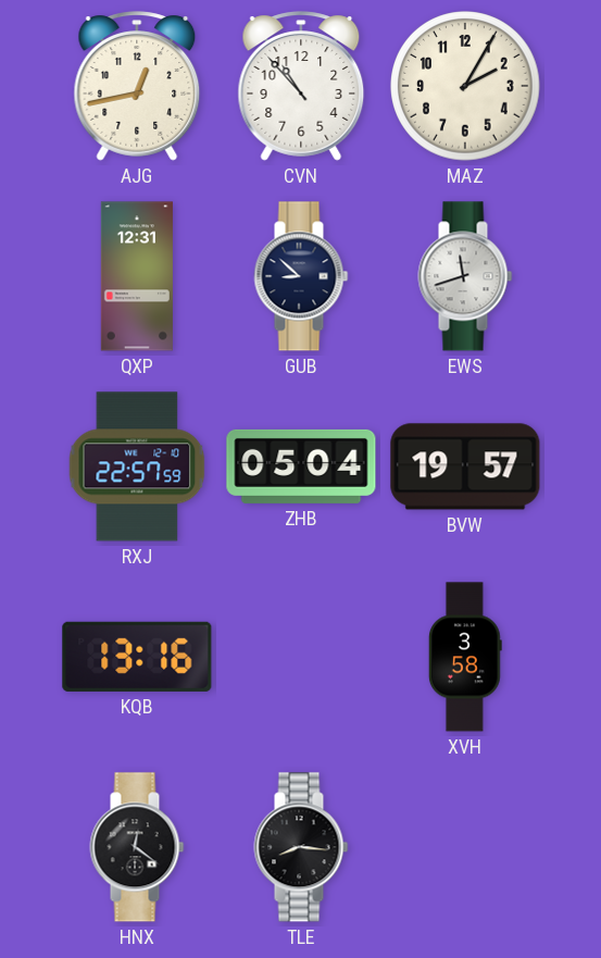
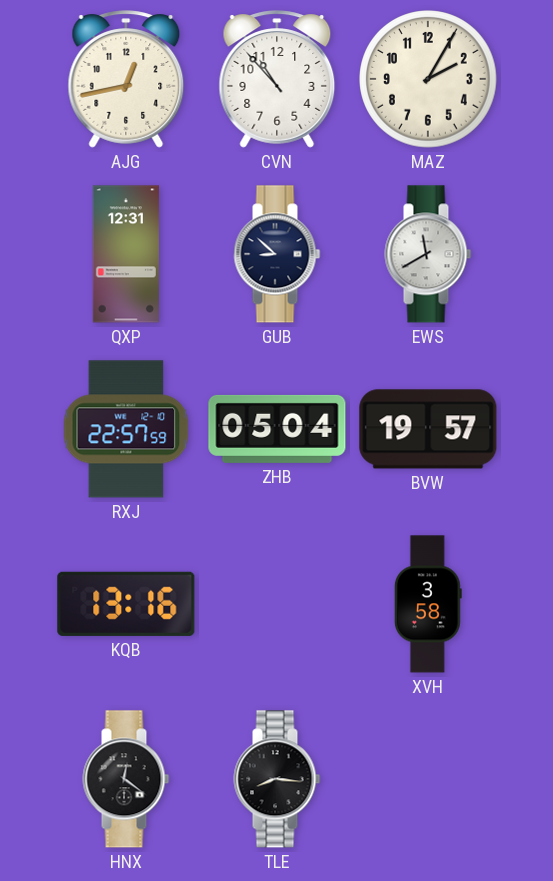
EWS: 11:42 -> 11:40
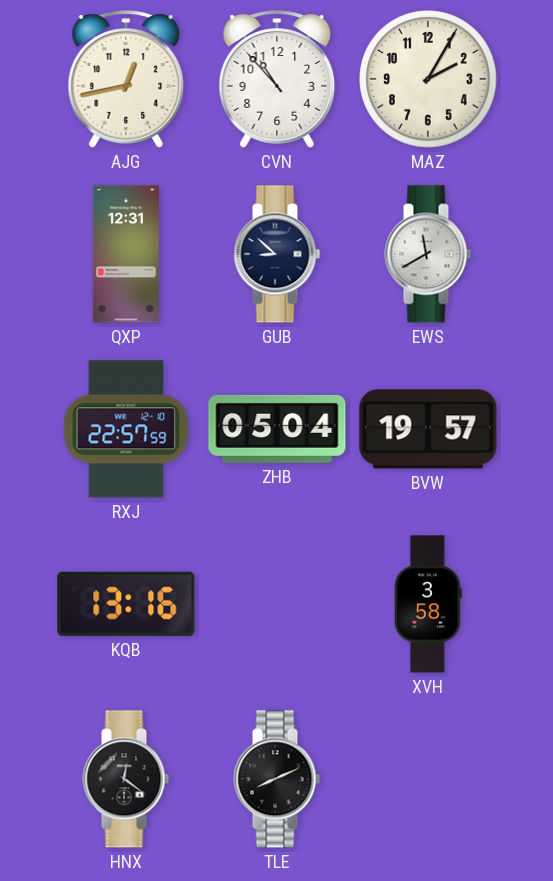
TLE: 8:16 -> 8:11
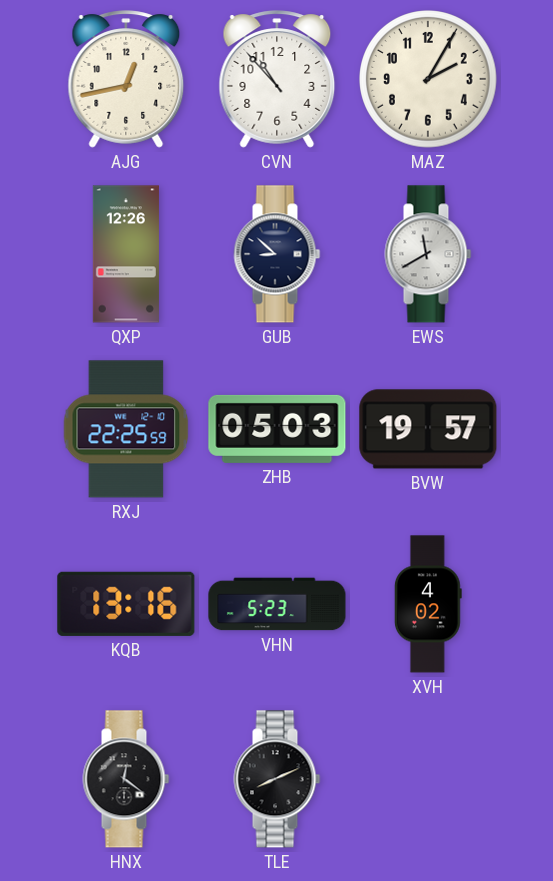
QXP: 12:31 -> 12:26
RXJ: 22:57 -> 22:25
ZHB: 05:04 -> 05:03
VHN: none -> 5:23
XVH: 3:58 -> 4:02
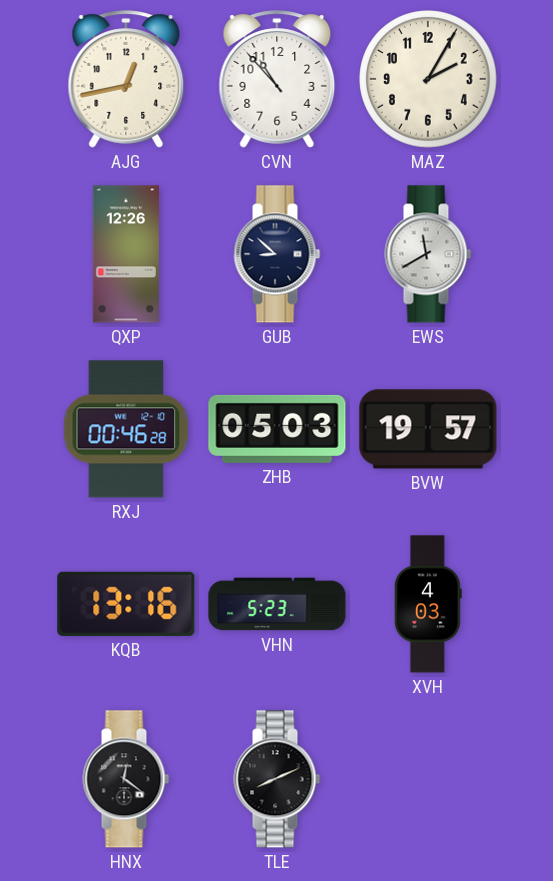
RXJ: 22:25 -> 00:46
XVH: 4:02 -> 4:03
